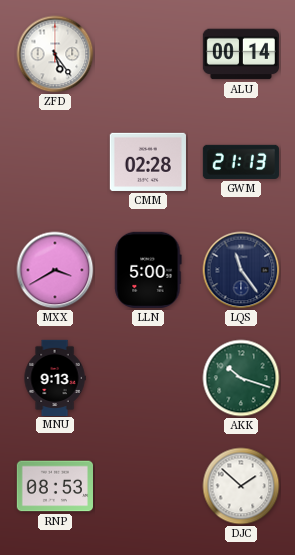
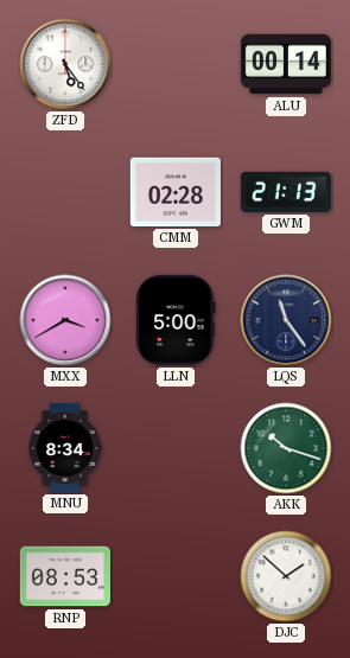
MNU: 9:13 -> 8:34
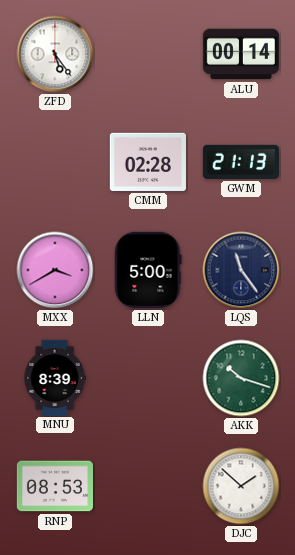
MNU: 8:34 -> 8:39
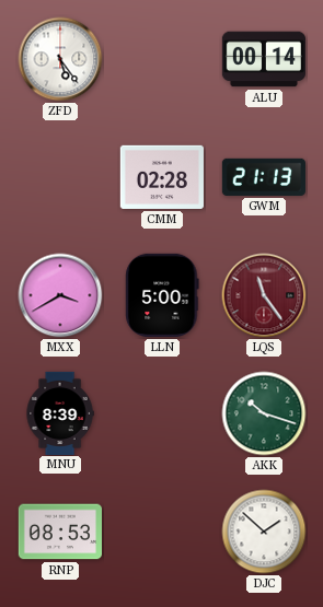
LQS dial: navy -> burgundy
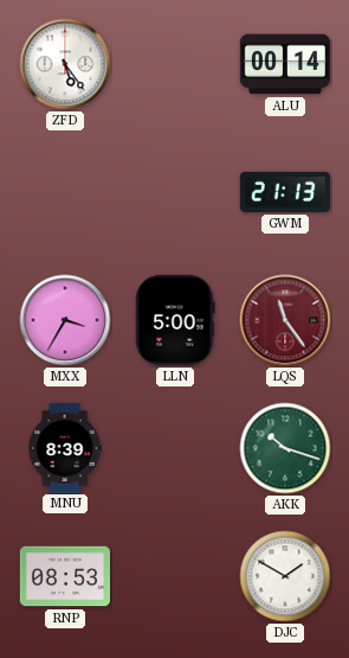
CMM: 02:28 -> none
MXX: 3:40 -> 3:35
DJC: 1:52 -> 1:50
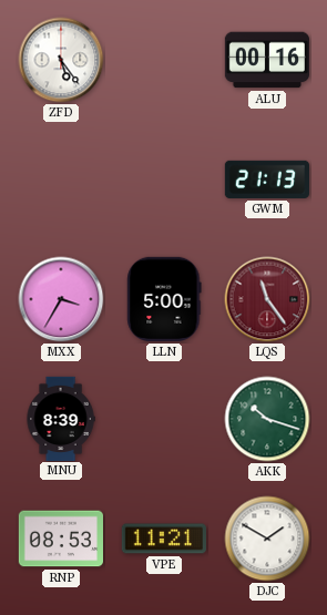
ALU: 00:14 -> 00:16
VPE: none -> 11:21
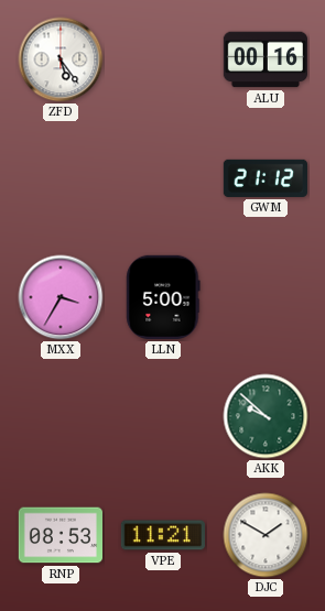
GWM: 21:13 -> 21:12
LQS: 11:24 -> none
MNU: 8:39 -> none
AKK: 10:18 -> 9:52
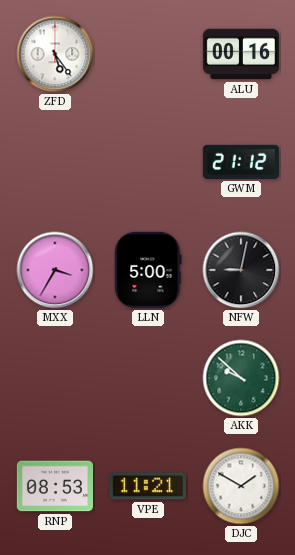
NFW: none -> 9:02
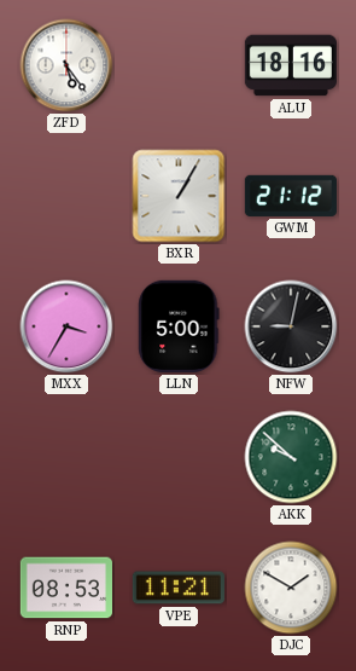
ALU: 00:16 -> 18:16
BXR: none -> 1:05
